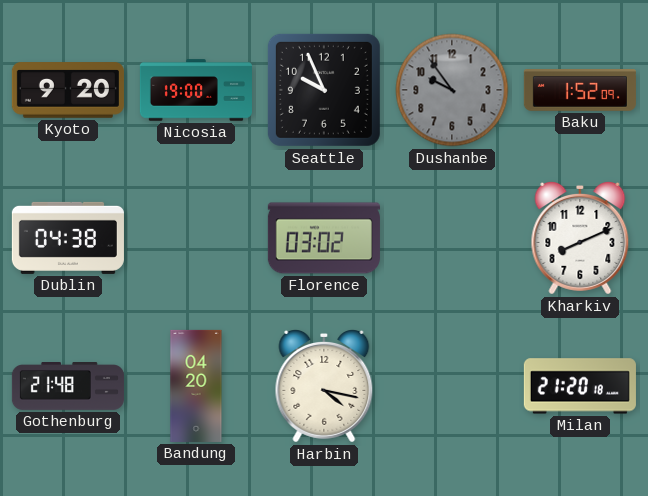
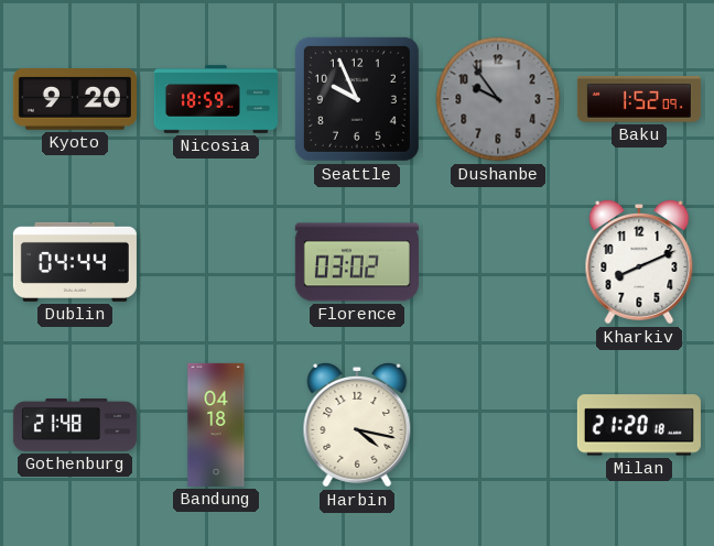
Nicosia: 19:00 -> 18:59
Dublin: 04:38 -> 04:44
Bandung: 04:20 -> 04:18
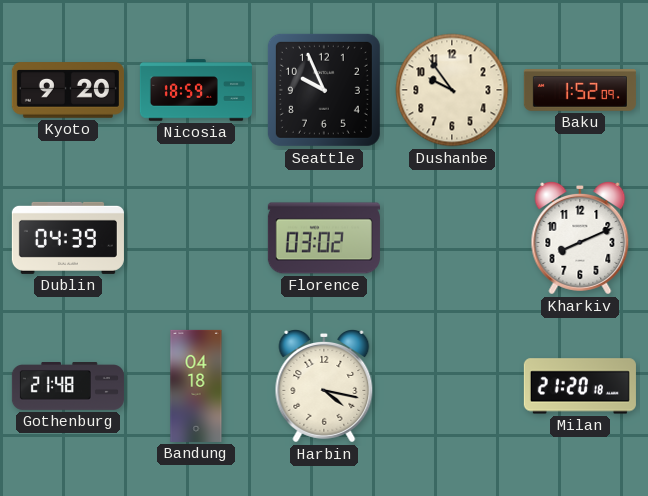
Dushanbe dial: grey -> cream
Dublin: 04:44 -> 04:39
